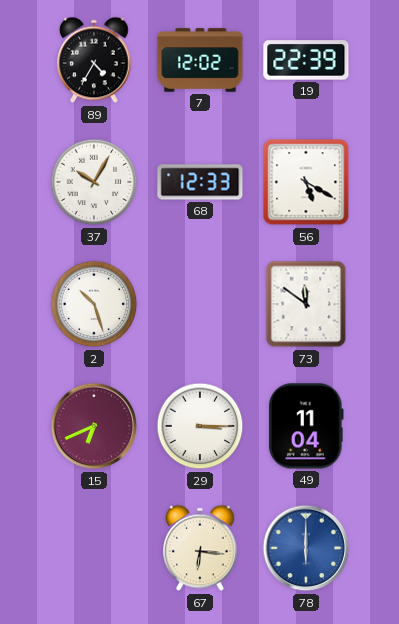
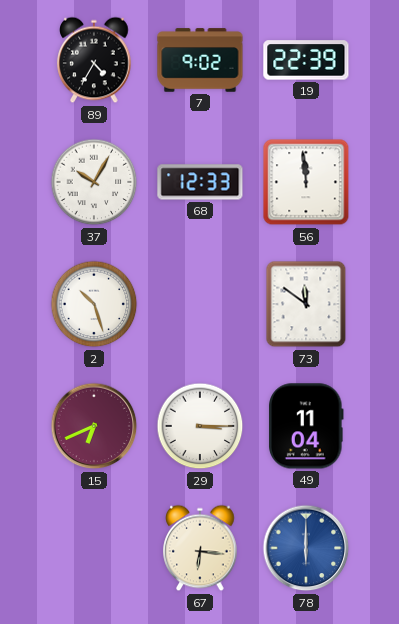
7: 12:02 -> 9:02
56: 5:20 -> 11:59
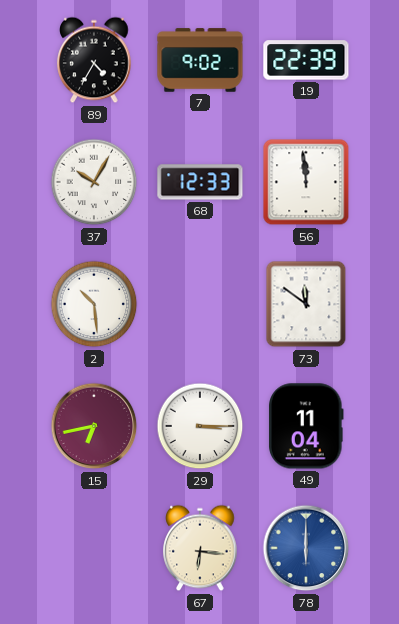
2: 10:27 -> 10:29
15: 6:41 -> 6:43
